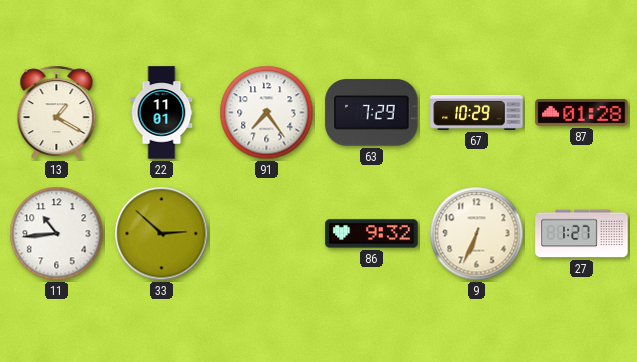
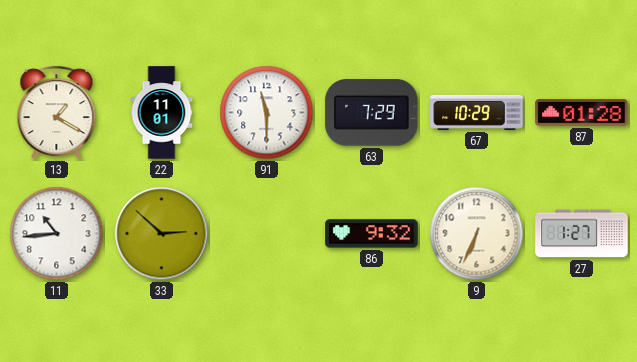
91: 7:24 -> 11:30
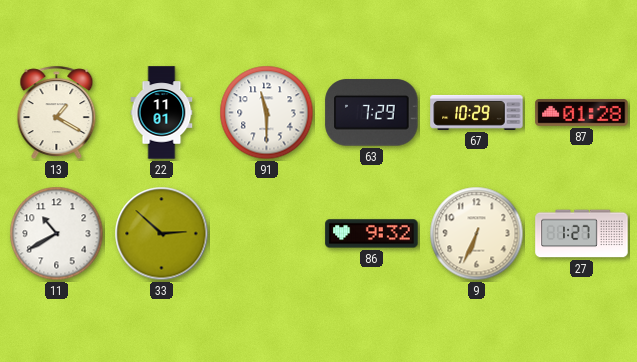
11: 10:44 -> 10:40
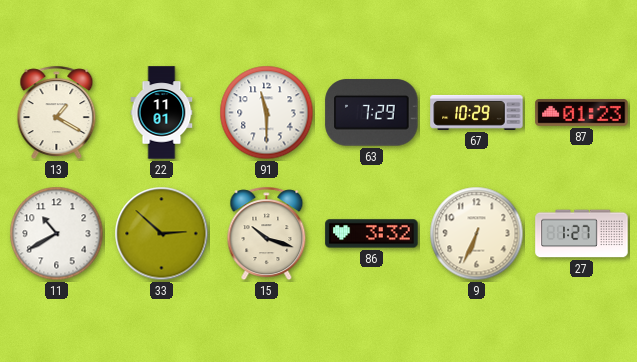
87: 01:28 -> 01:23
15: none -> 10:18
86: 9:32 -> 3:32
